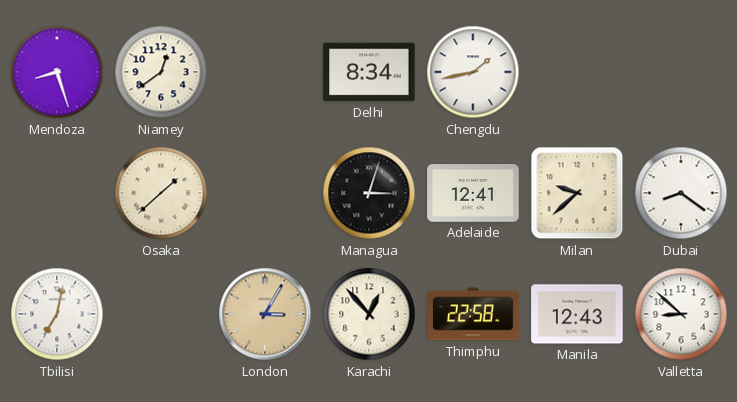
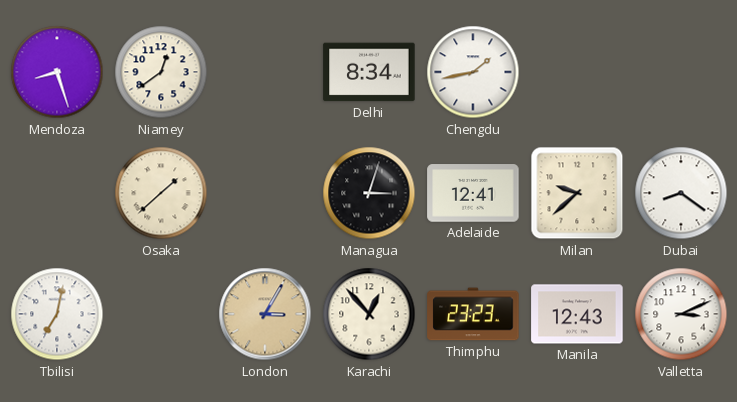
Thimphu: 22:58 -> 23:23
Valletta: 8:52 -> 3:11
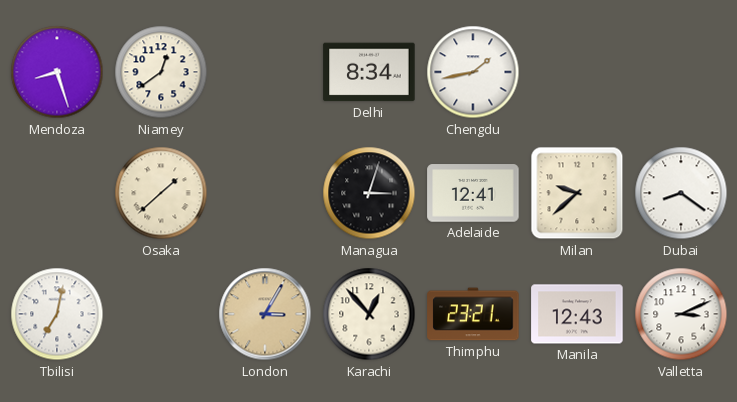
Thimphu: 23:23 -> 23:21
